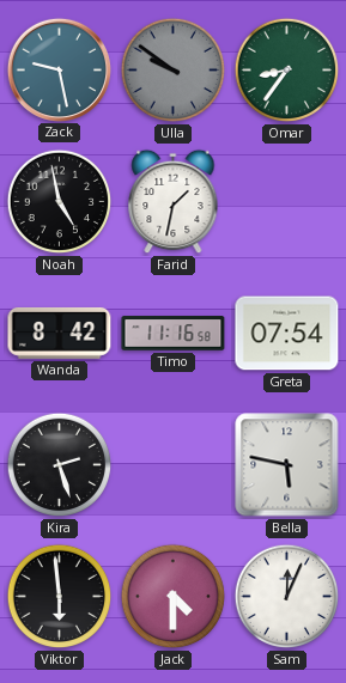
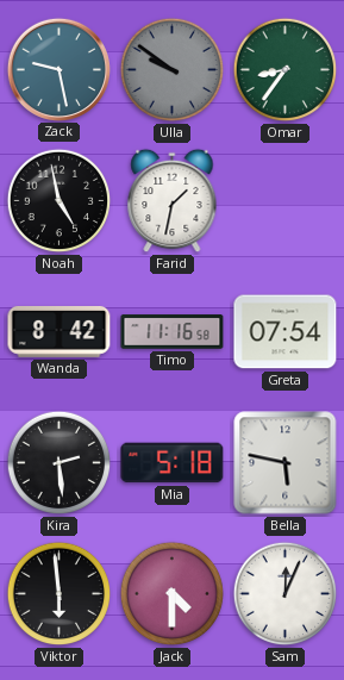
Kira: 2:27 -> 2:29
Mia: none -> 5:18
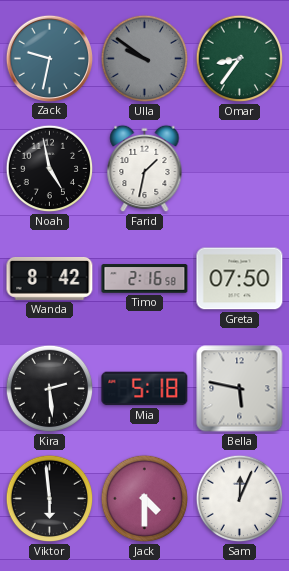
Zack: 9:28 -> 9:32
Timo: 11:16 -> 2:16
Greta: 07:54 -> 07:50
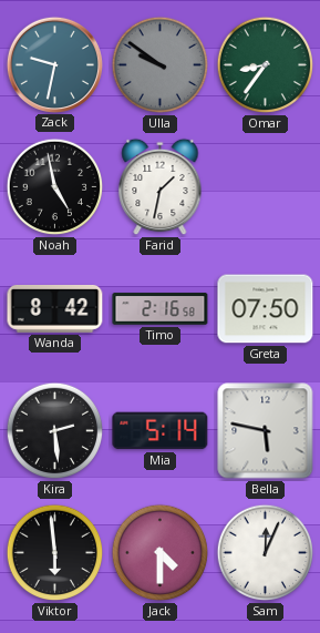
Mia: 5:18 -> 5:14
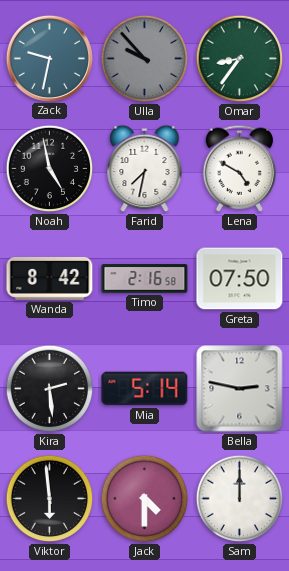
Ulla: 9:51 -> 9:53
Farid: 1:32 -> 7:32
Lena: none -> 4:50
Bella: 5:47 -> 2:47
Sam: 12:04 -> 12:00
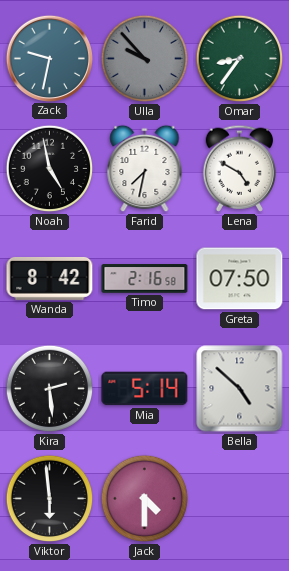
Bella: 2:47 -> 4:52
Sam: 12:00 -> none
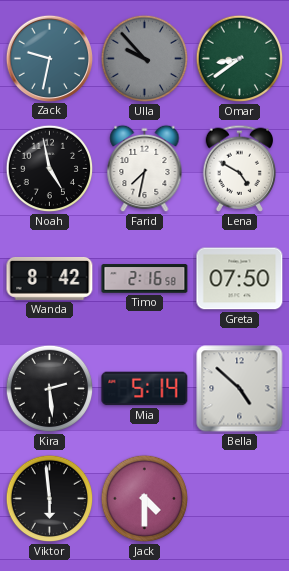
Omar: 8:36 -> 8:39
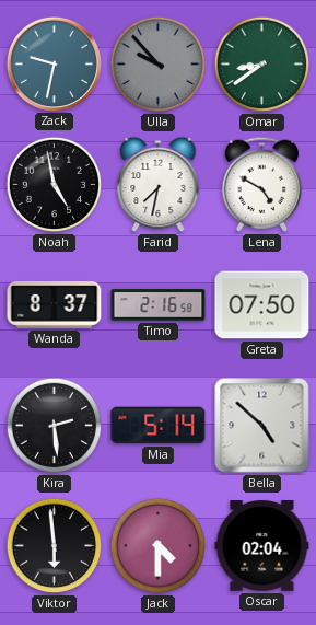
Wanda: 8:42 -> 8:37
Oscar: none -> 02:04
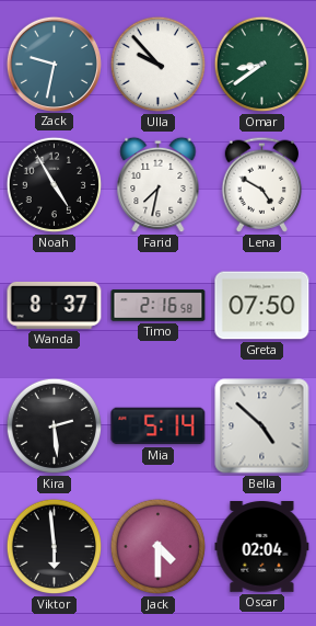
Ulla dial: grey -> white
Noah: 4:58 -> 4:55
